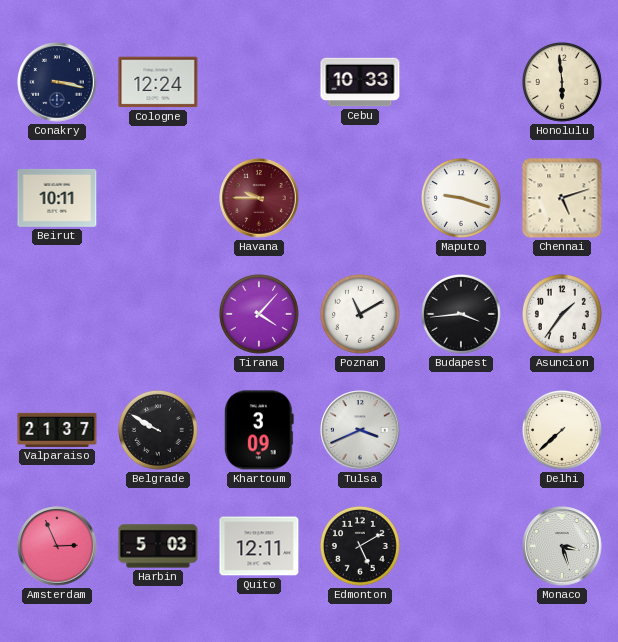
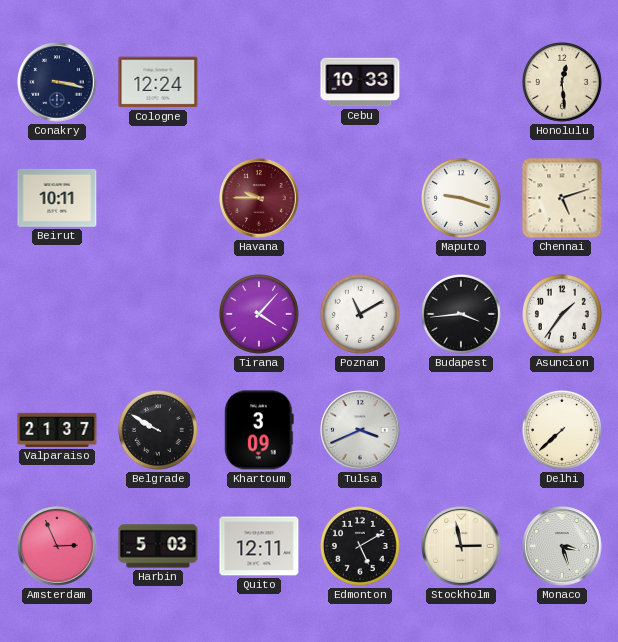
Honolulu: 5:59 -> 12:29
Stockholm: none -> 2:58
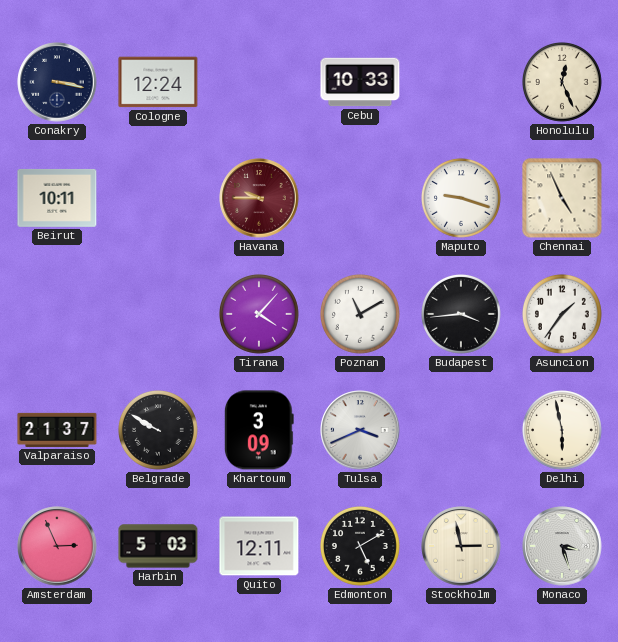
Honolulu: 12:29 -> 12:26
Chennai: 5:12 -> 4:56
Delhi: 7:38 -> 5:58
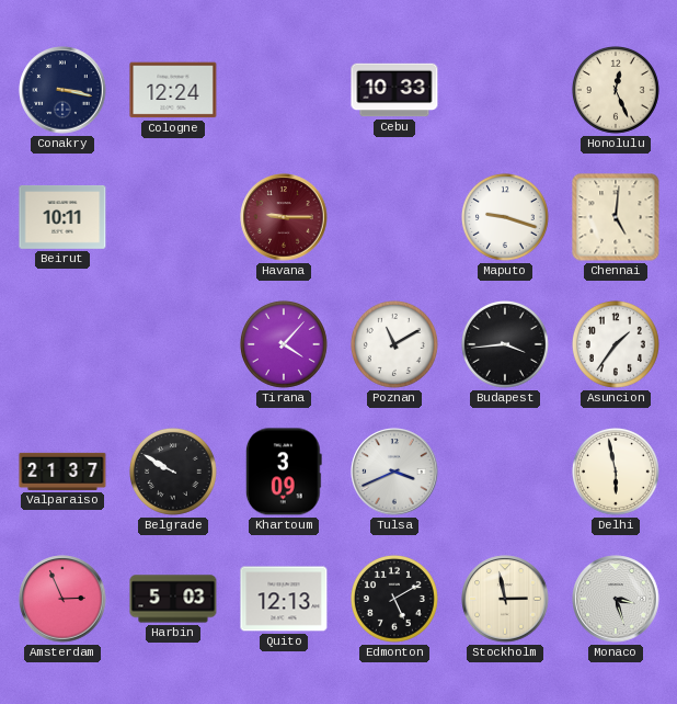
Havana: 9:45 -> 9:15
Chennai: 4:56 -> 5:01
Quito: 12:11 -> 12:13
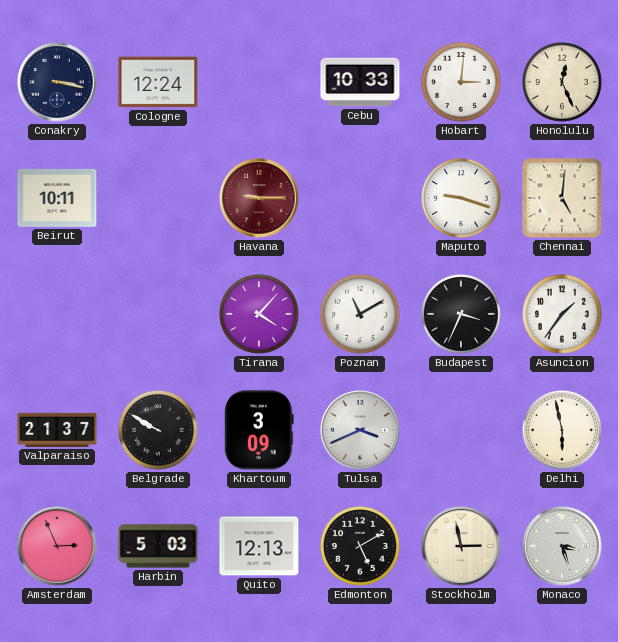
Hobart: none -> 3:01
Budapest: 3:44 -> 3:34
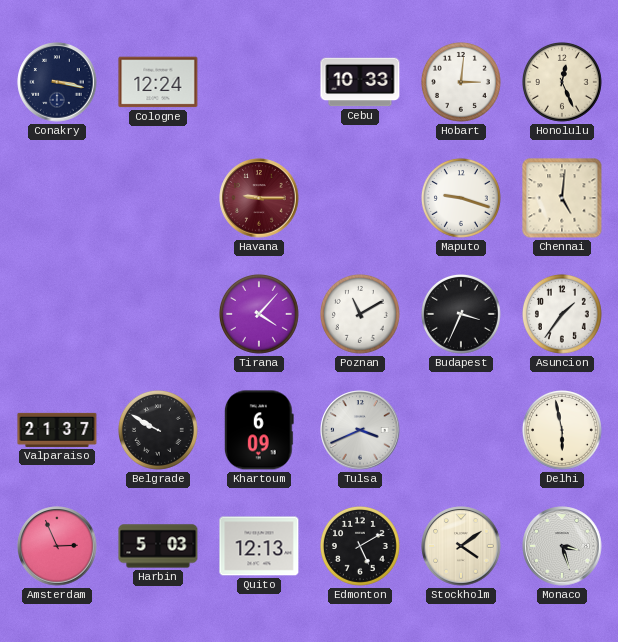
Beirut: 10:11 -> none
Khartoum: 3:09 -> 6:09
Stockholm: 2:58 -> 4:09
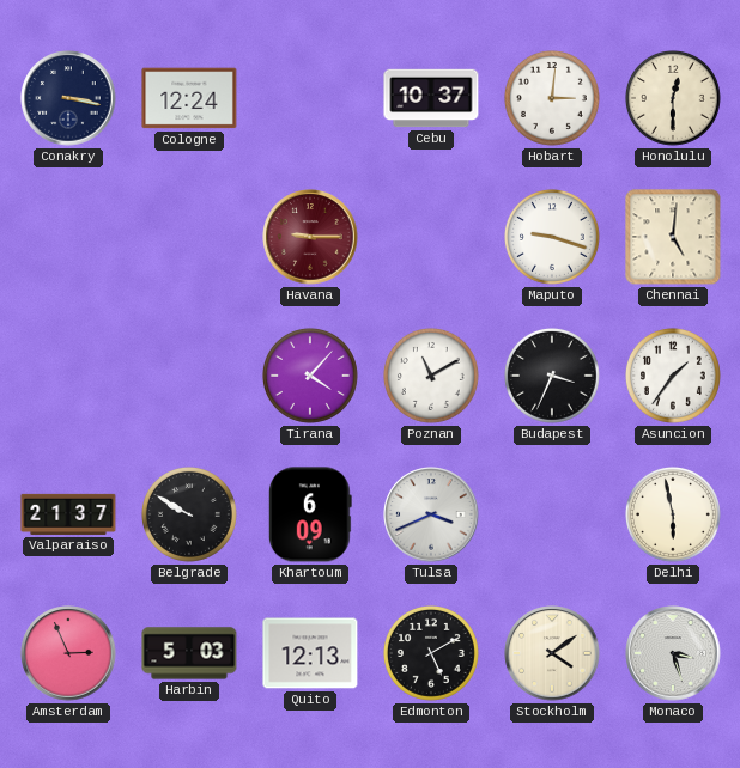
Cebu: 10:33 -> 10:37
Honolulu: 12:26 -> 12:30
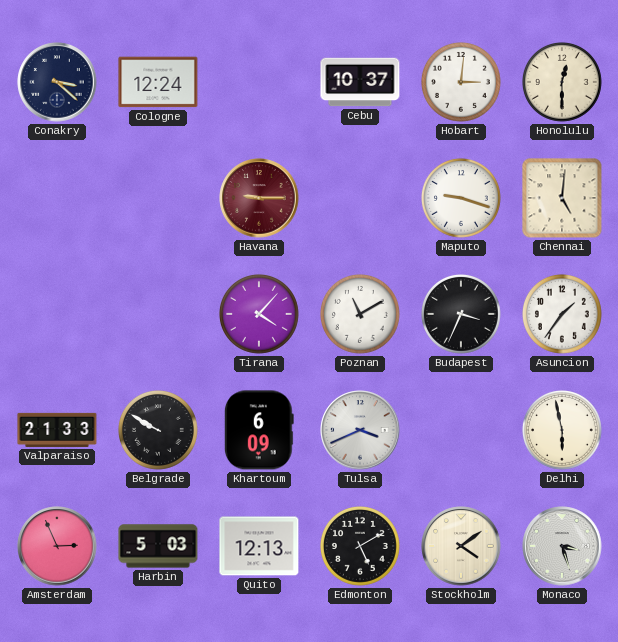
Conakry: 3:17 -> 3:22
Valparaiso: 21:37 -> 21:33
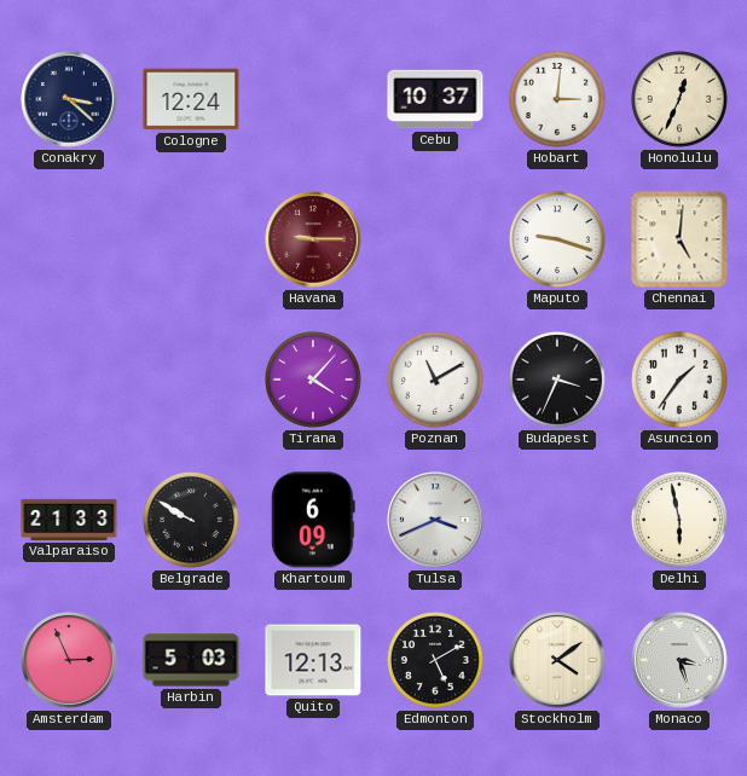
Honolulu: 12:30 -> 12:34
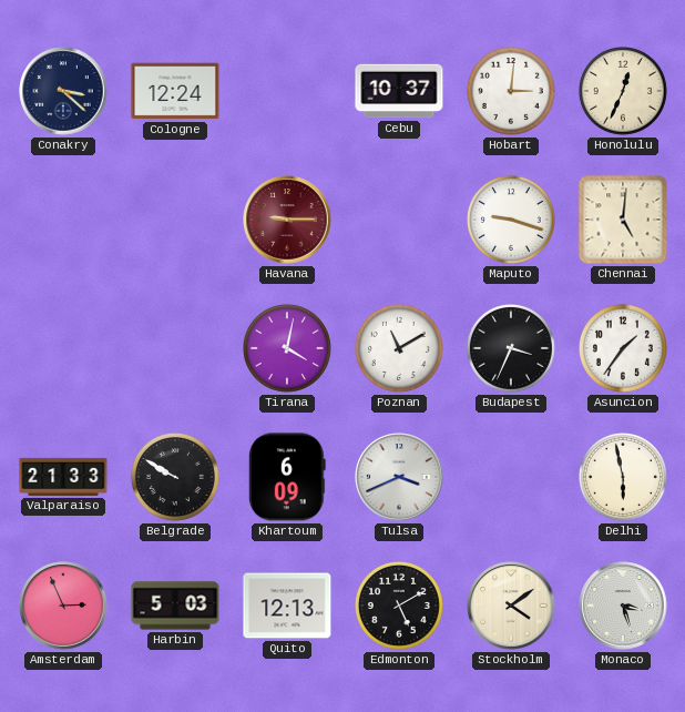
Tirana: 4:07 -> 4:02
